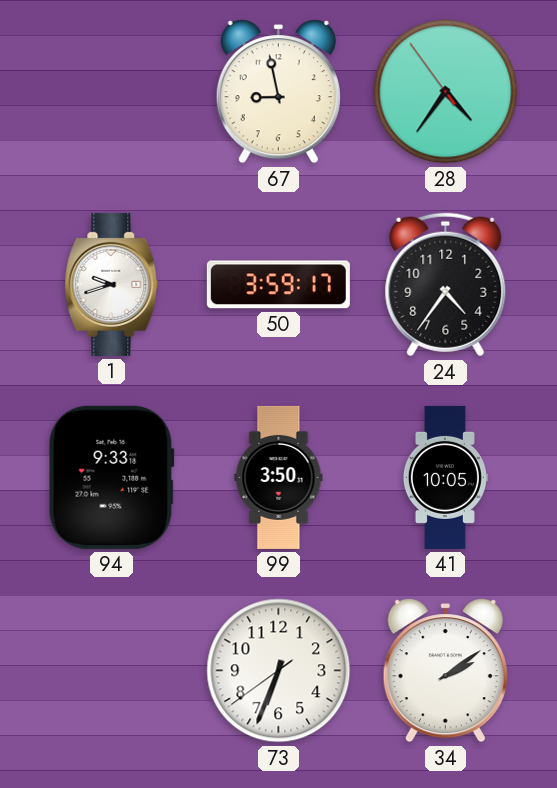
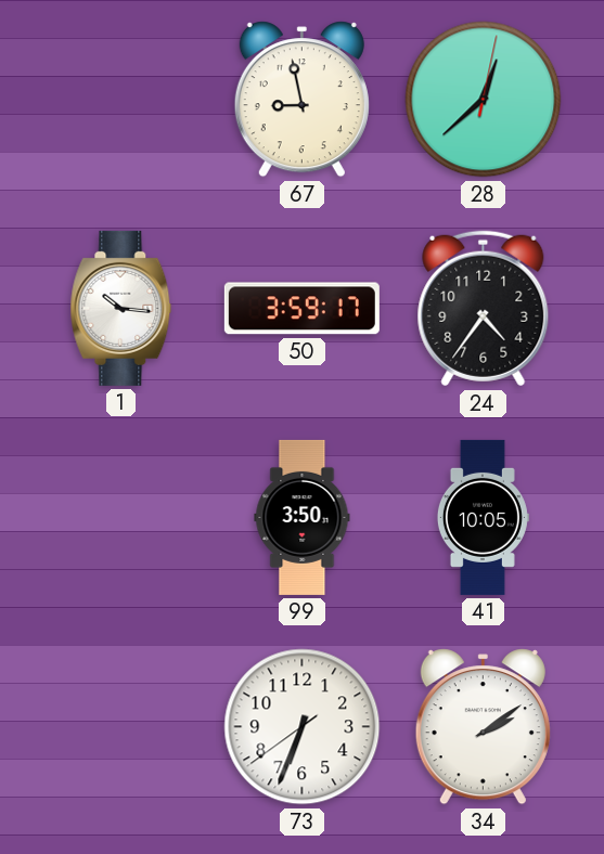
28: 4:35 -> 12:38
1: 9:42 -> 10:16
94: 9:33 -> none
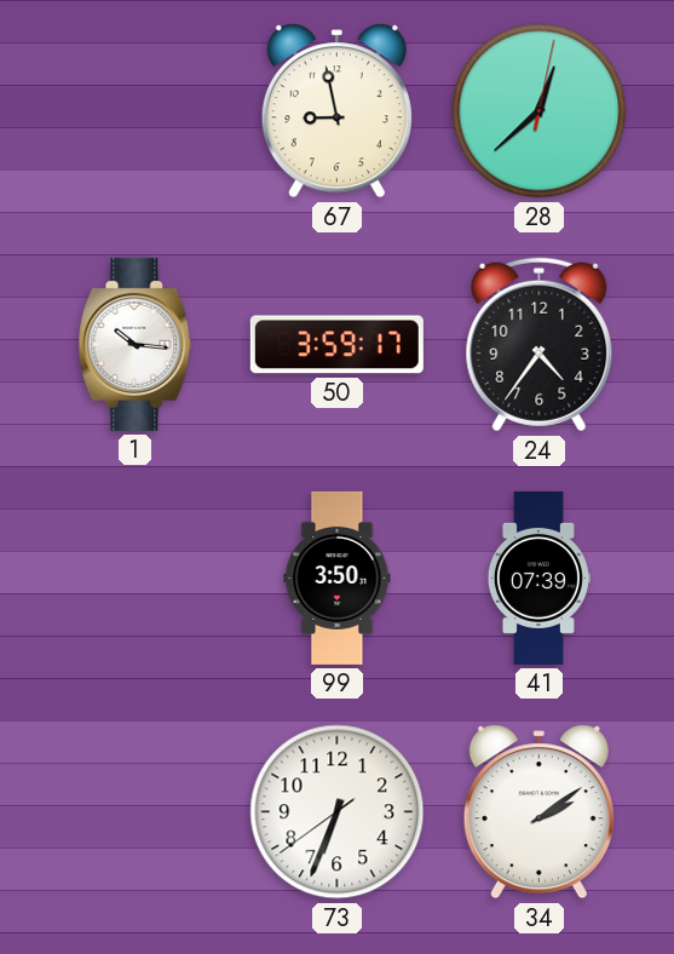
41: 10:05 -> 07:39
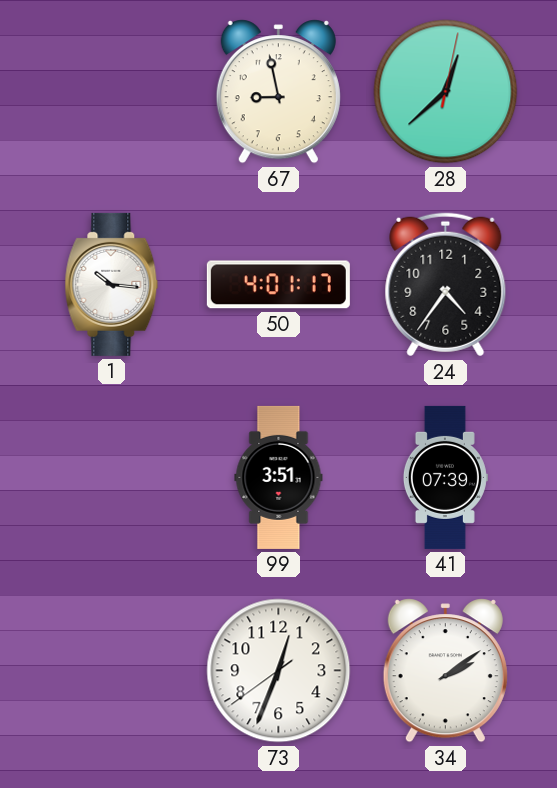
50: 3:59 -> 4:01
99: 3:50 -> 3:51
73: 6:33 -> 12:33
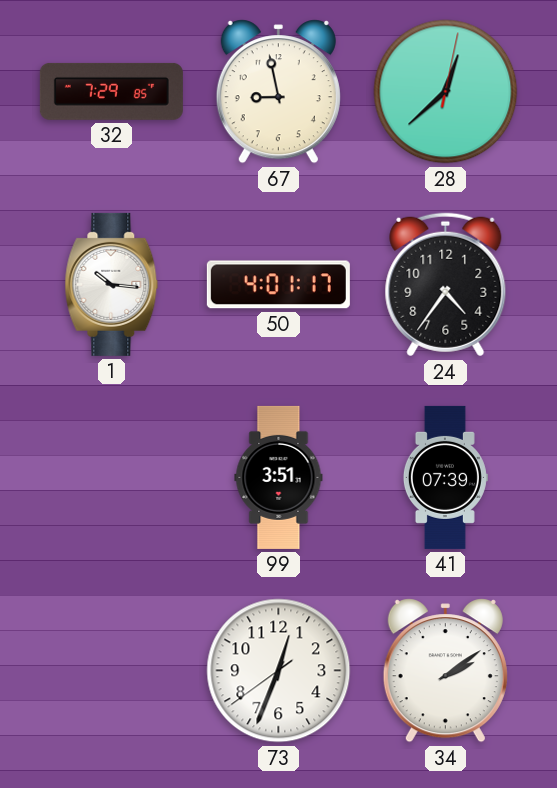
32: none -> 7:29
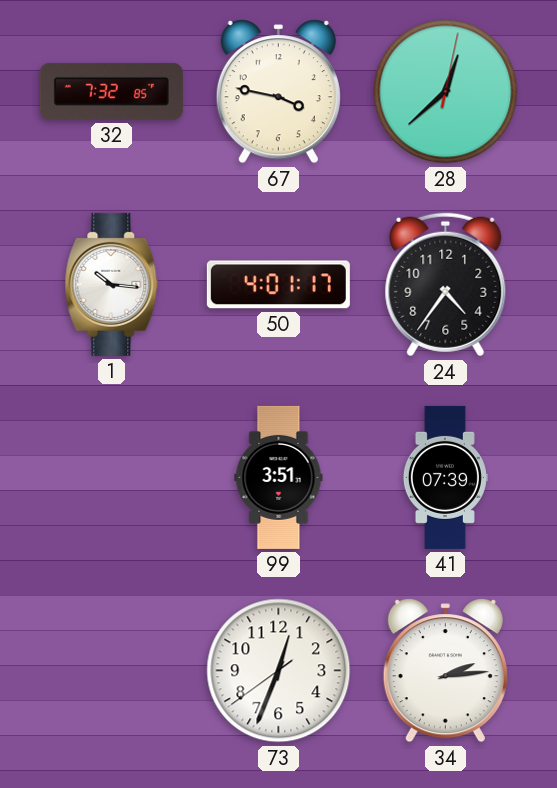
32: 7:29 -> 7:32
67: 8:58 -> 3:47
34: 2:09 -> 2:14
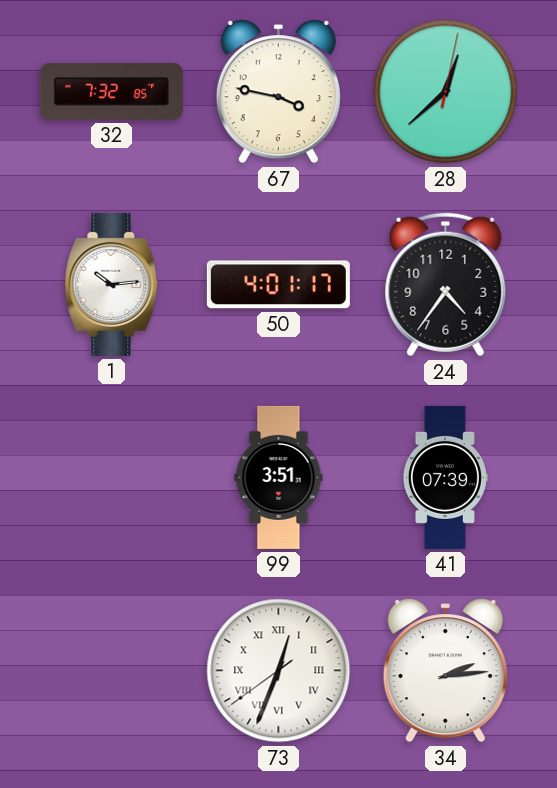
1: 10:16 -> 10:14
73 numerals: Arabic -> Roman
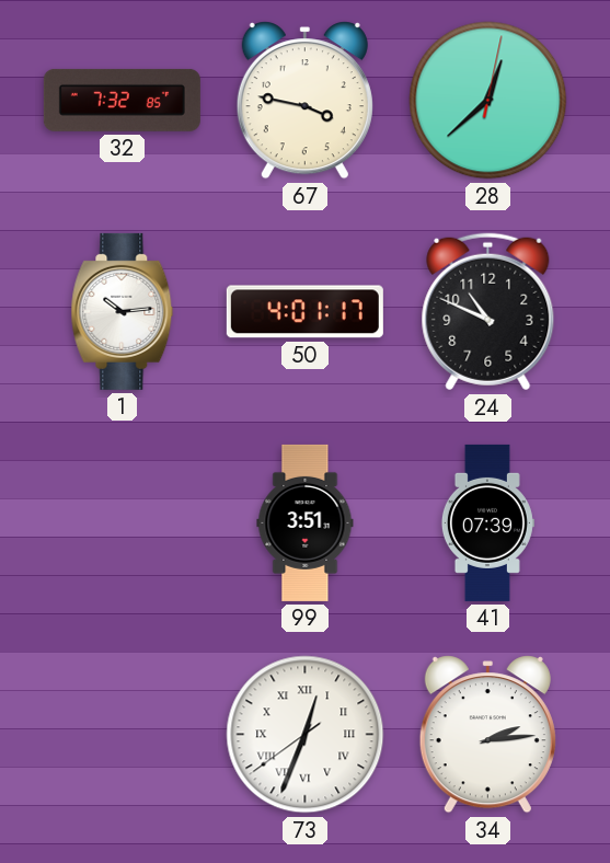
24: 4:36 -> 10:49
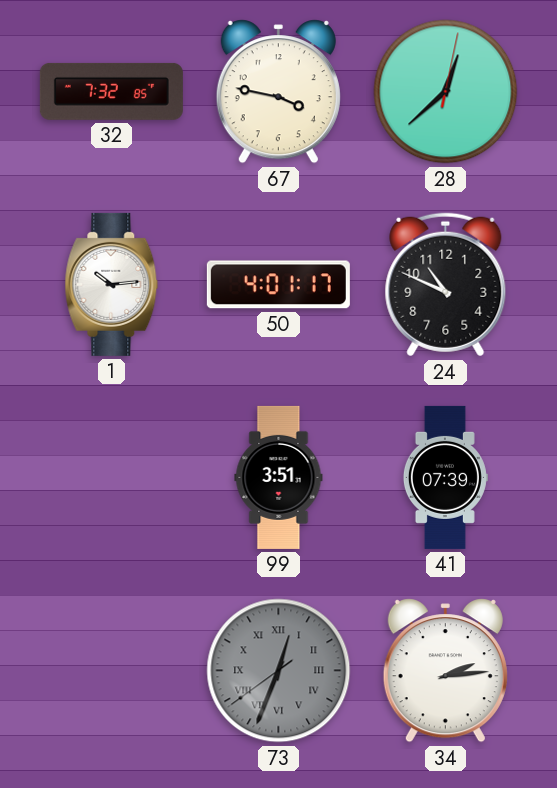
73 dial: white -> grey
